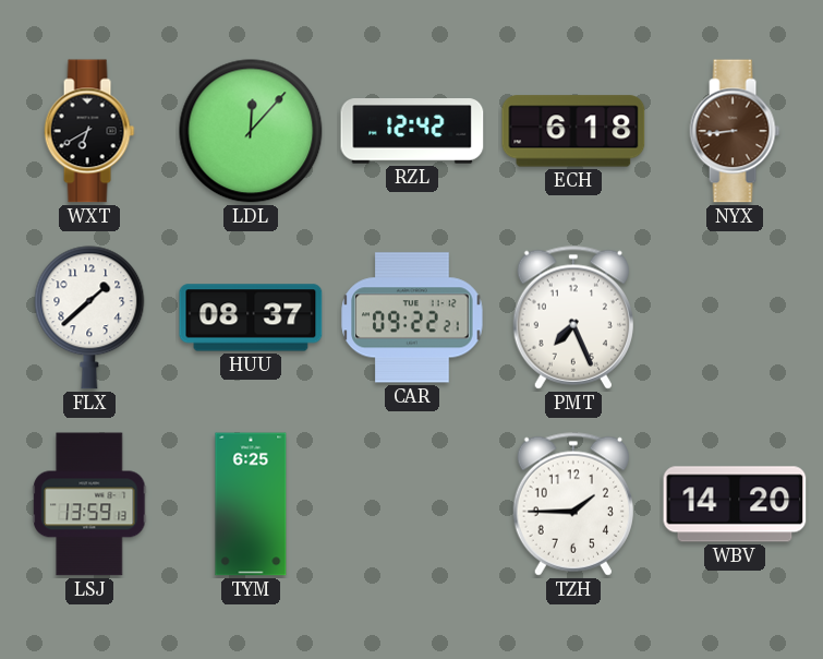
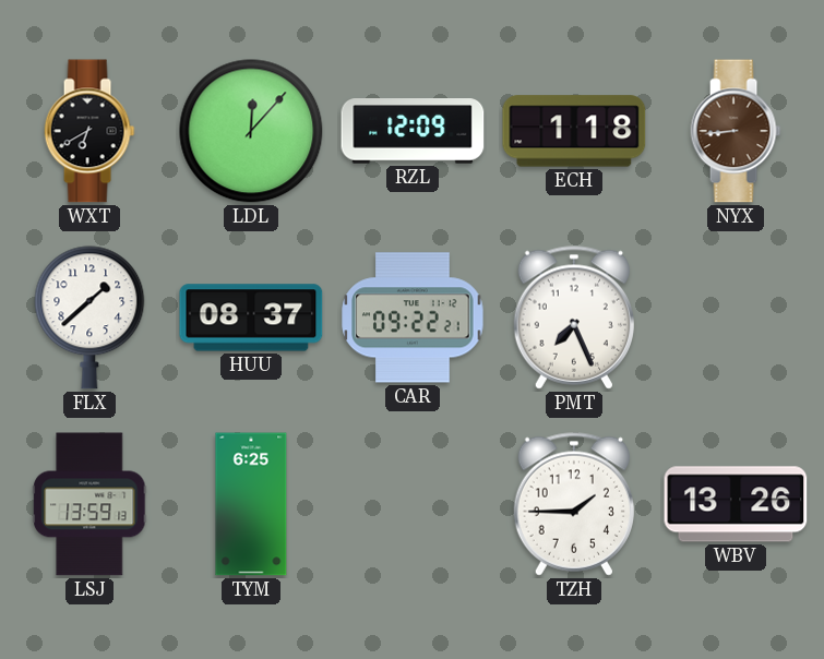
RZL: 12:42 -> 12:09
ECH: 6:18 -> 1:18
WBV: 14:20 -> 13:26
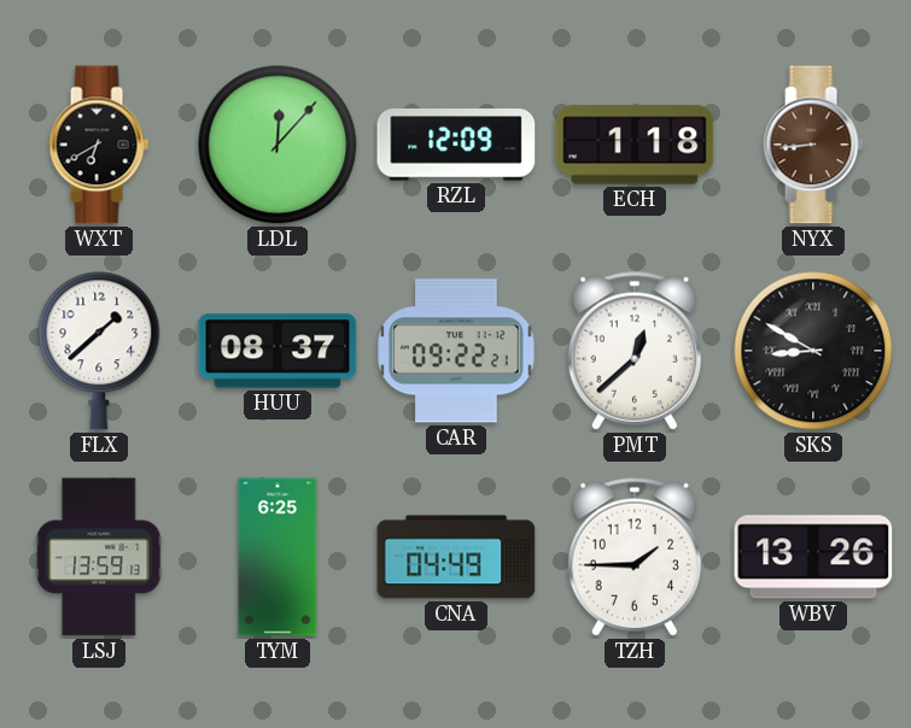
PMT: 7:26 -> 12:38
SKS: none -> 8:50
CNA: none -> 04:49
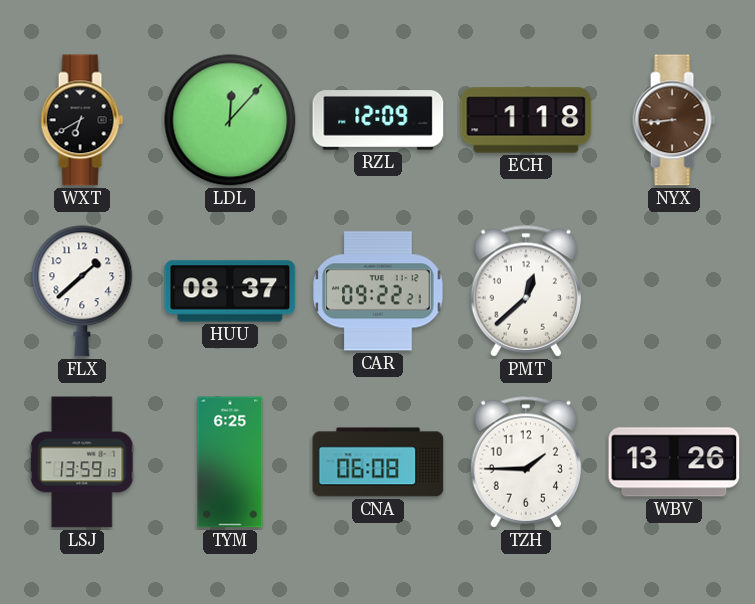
SKS: 8:50 -> none
CNA: 04:49 -> 06:08
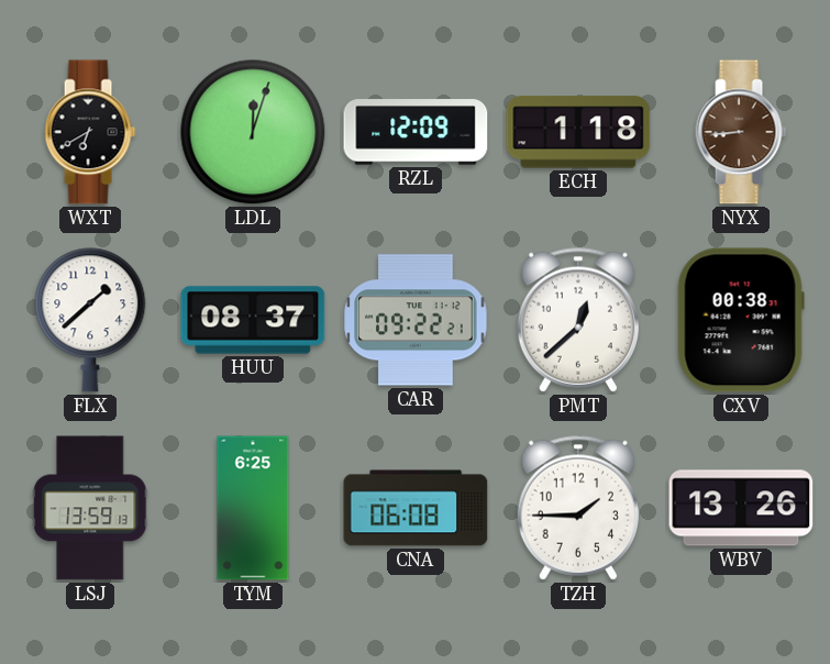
LDL: 12:07 -> 12:03
CXV: none -> 00:38
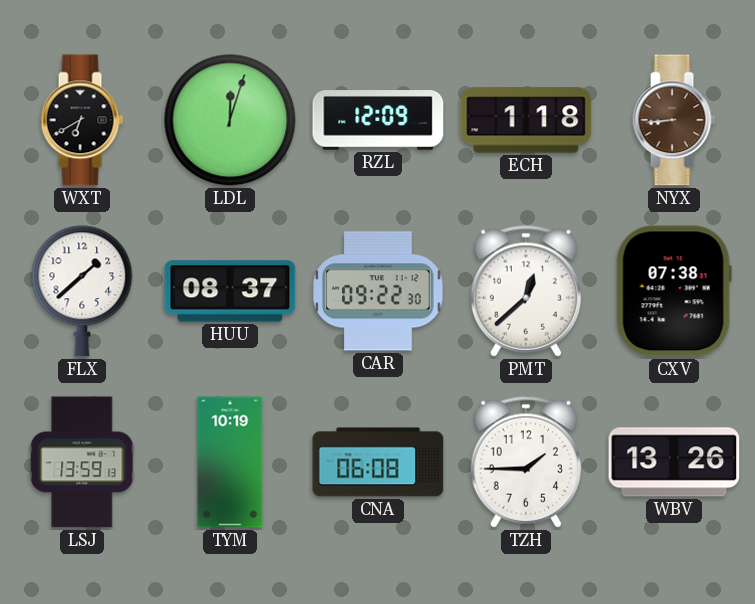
CAR: 09:22:21 -> 09:22:30
CXV: 00:38 -> 07:38
TYM: 6:25 -> 10:19
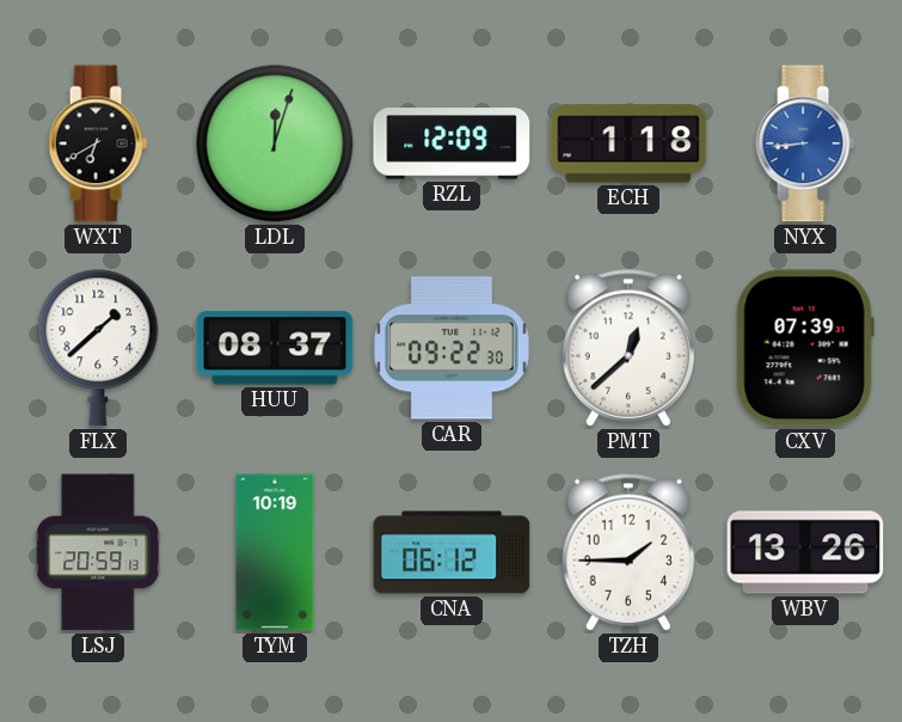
NYX dial: brown -> blue
CXV: 07:38 -> 07:39
LSJ: 13:59 -> 20:59
CNA: 06:08 -> 06:12
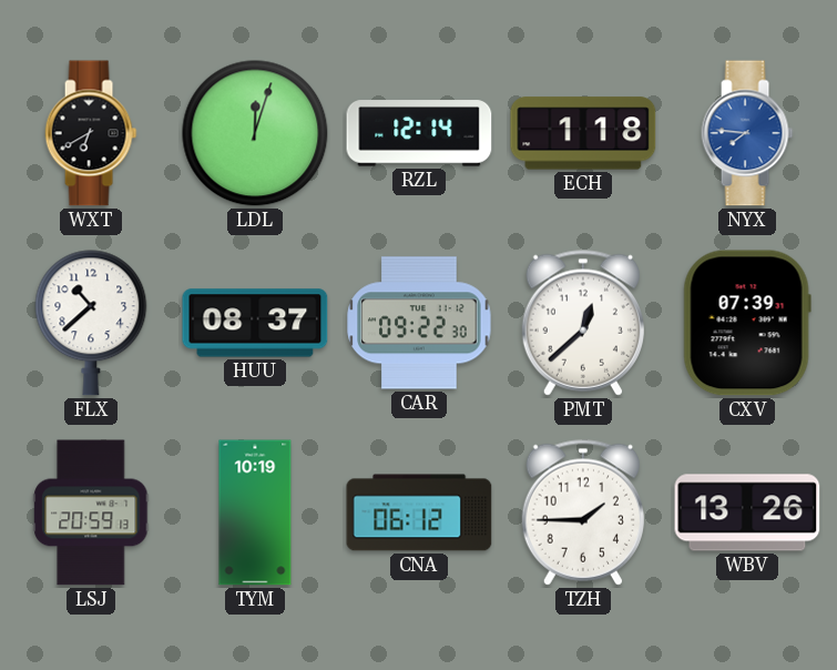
RZL: 12:09 -> 12:14
NYX: 8:44 -> 7:46
FLX: 1:38 -> 10:38
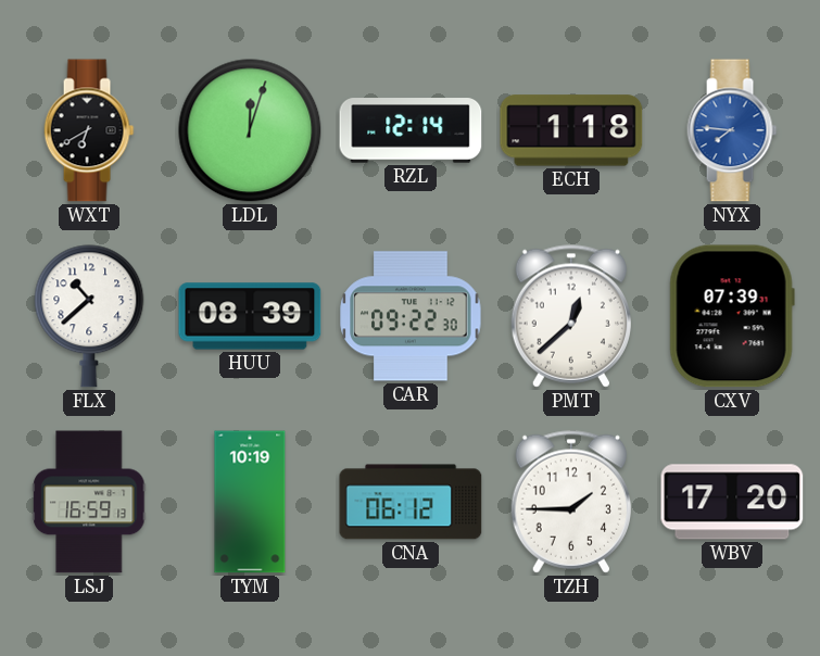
HUU: 08:37 -> 08:39
LSJ: 20:59 -> 16:59
WBV: 13:26 -> 17:20
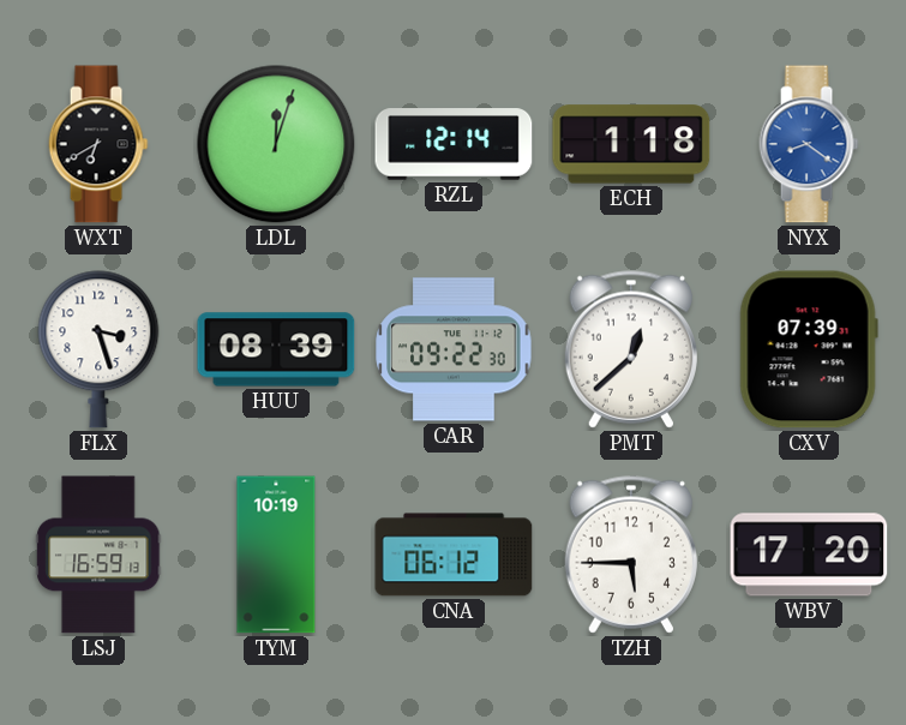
NYX: 7:46 -> 8:21
FLX: 10:38 -> 3:27
TZH: 1:45 -> 5:45
